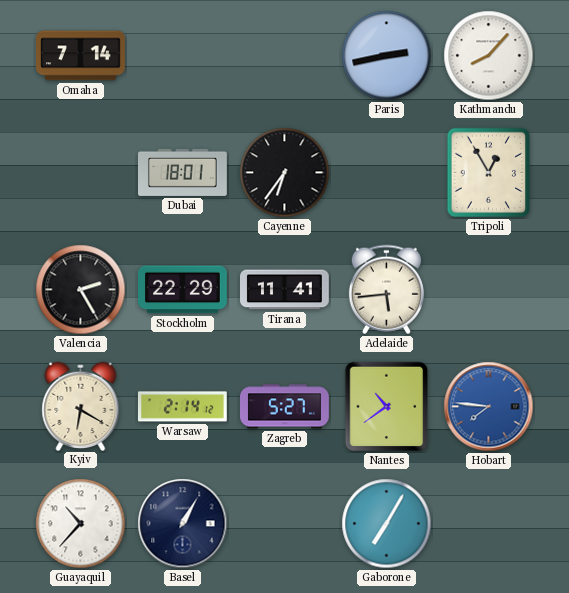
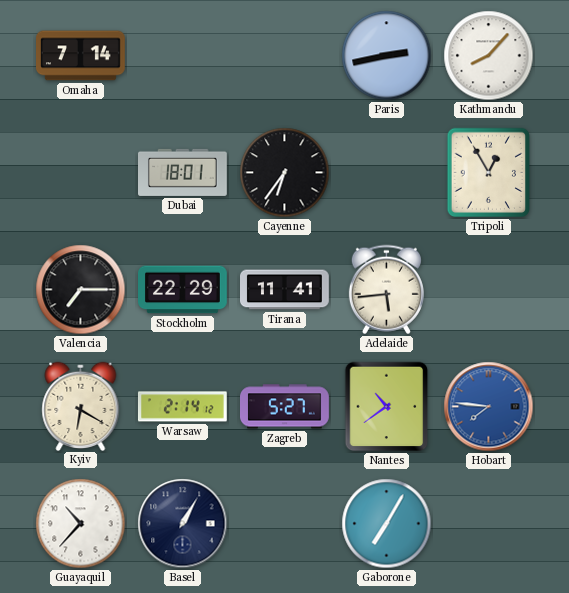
Valencia: 2:25 -> 7:15
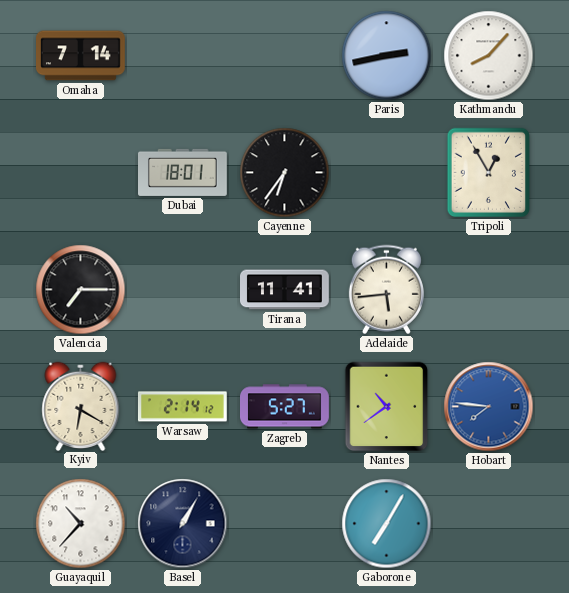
Stockholm: 22:29 -> none
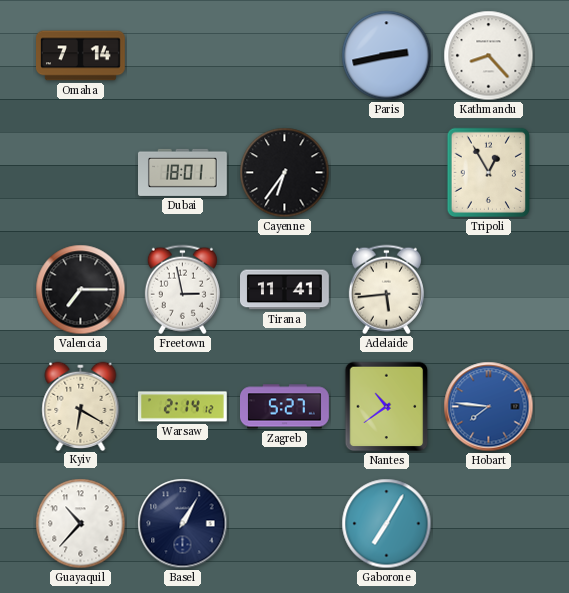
Kathmandu: 8:07 -> 8:23
Freetown: none -> 2:58
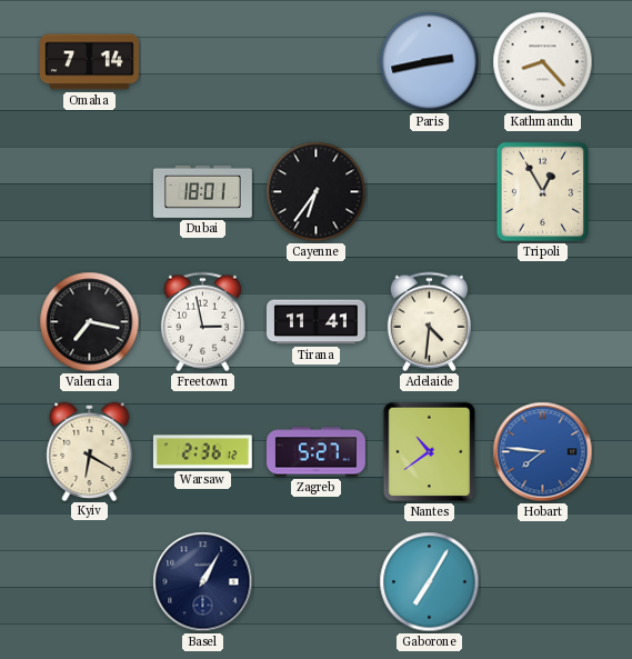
Valencia: 7:15 -> 7:17
Adelaide: 5:44 -> 4:31
Warsaw: 2:14 -> 2:36
Guayaquil: 10:37 -> none
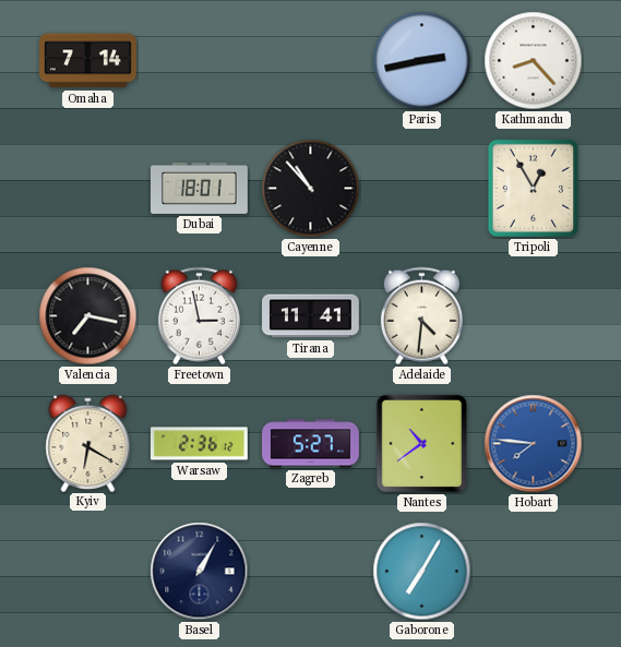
Cayenne: 6:36 -> 10:53
